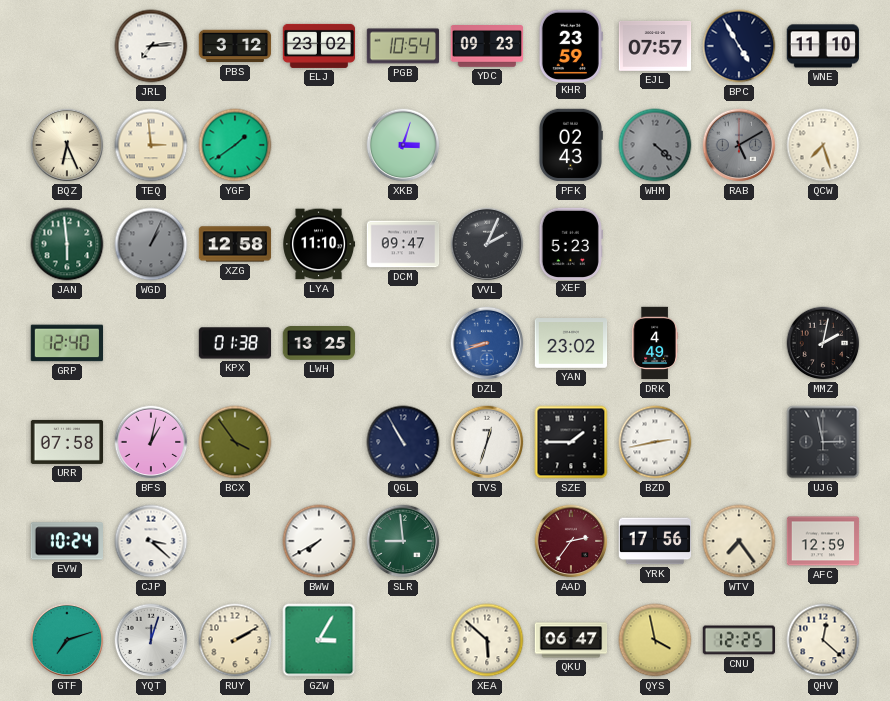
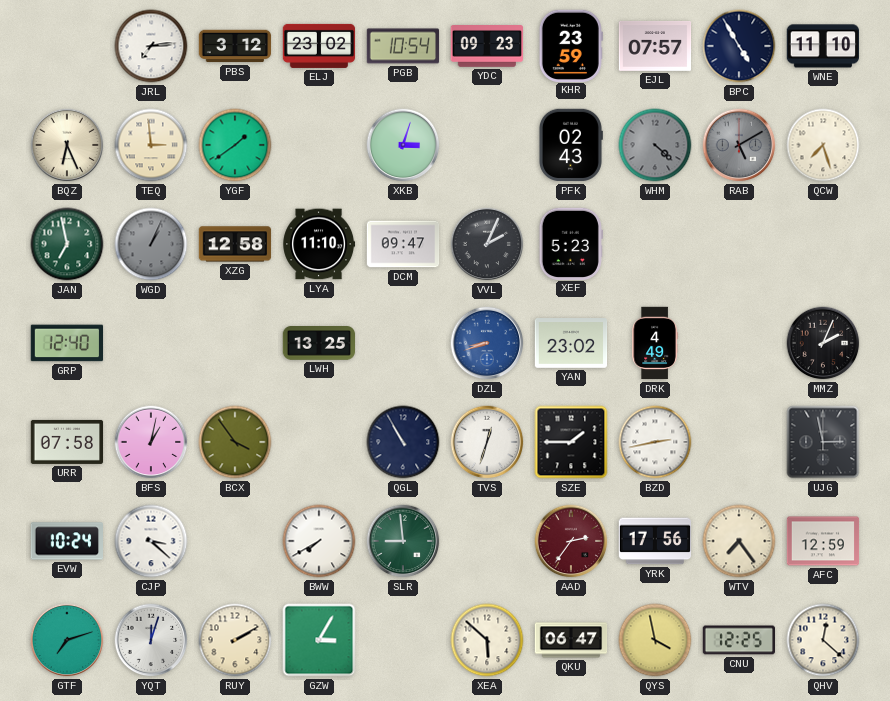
JAN: 5:59 -> 6:58
KPX: 01:38 -> none
MMZ: 2:02 -> 2:04
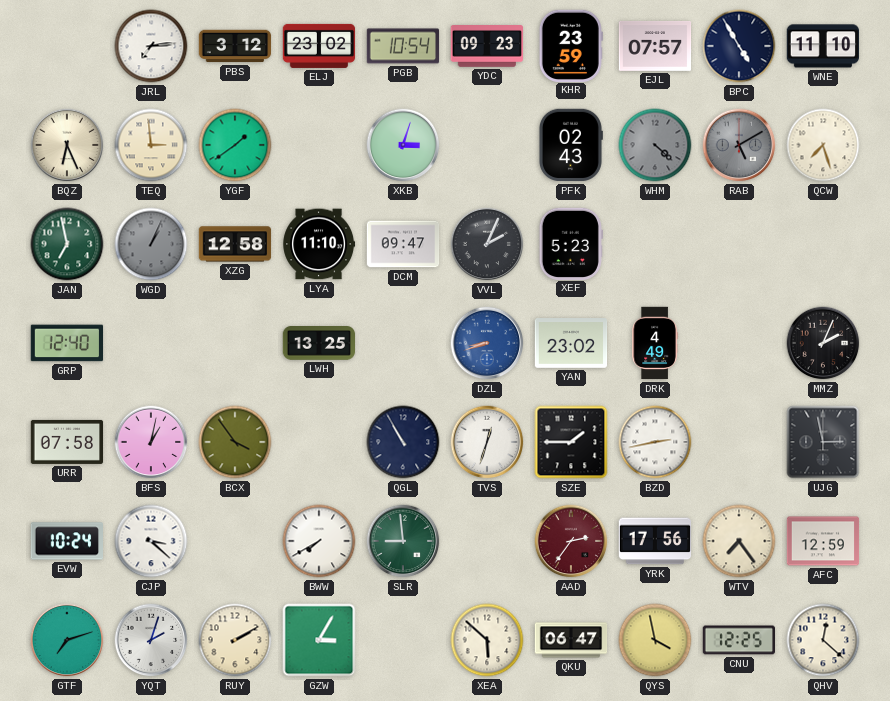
YQT: 12:03 -> 2:03
